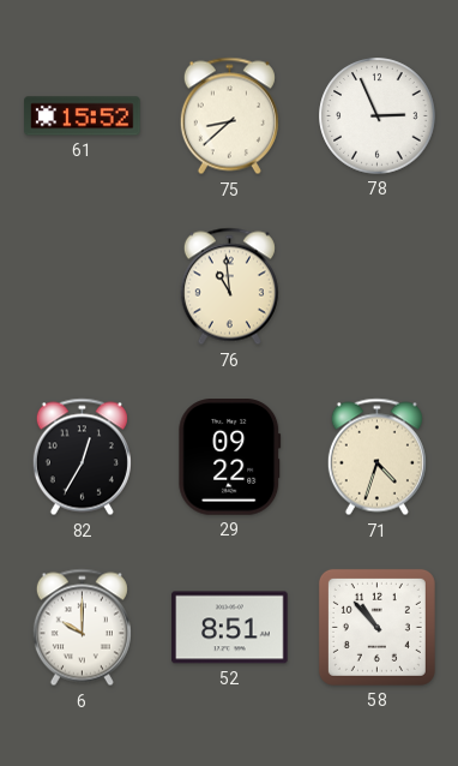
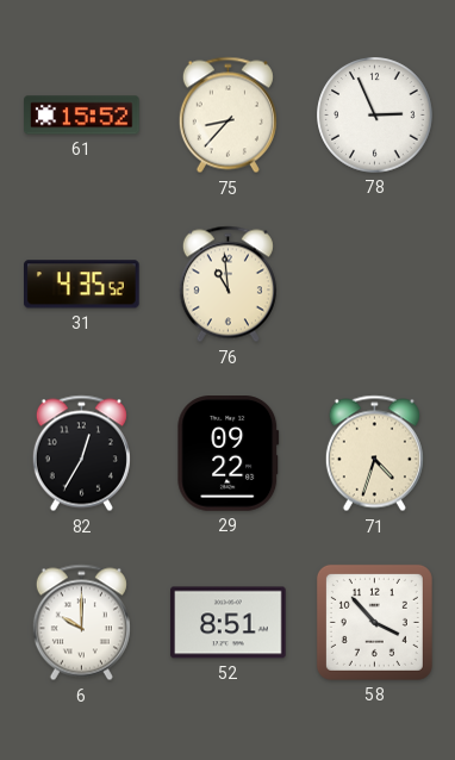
75: 8:38 -> 8:37
31: none -> 4:35
58: 10:53 -> 3:53
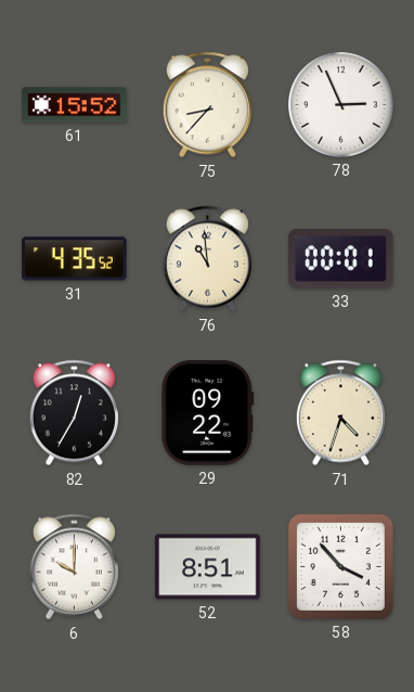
33: none -> 00:01
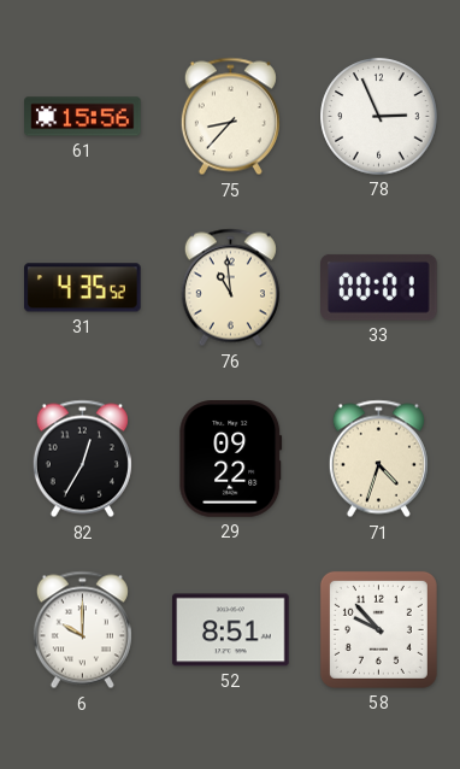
61: 15:52 -> 15:56
58: 3:53 -> 9:53
